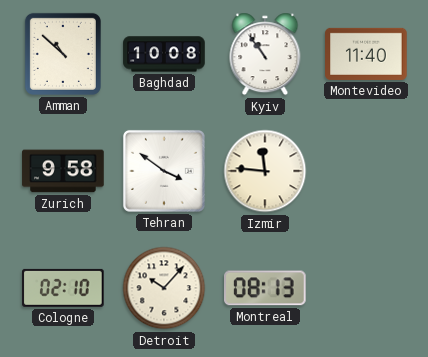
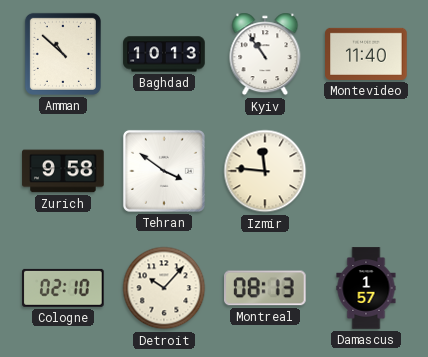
Baghdad: 10:08 -> 10:13
Damascus: none -> 1:57
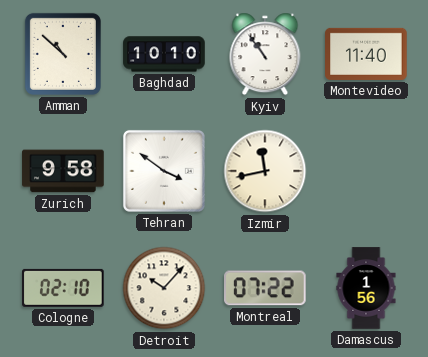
Baghdad: 10:13 -> 10:10
Izmir: 11:46 -> 11:43
Montreal: 08:13 -> 07:22
Damascus: 1:57 -> 1:56
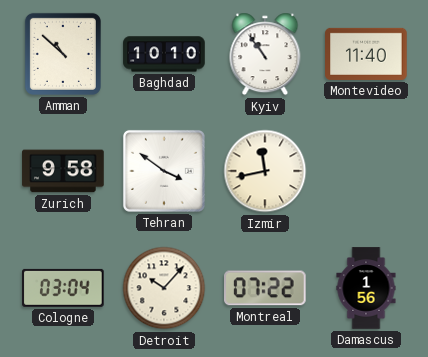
Cologne: 02:10 -> 03:04
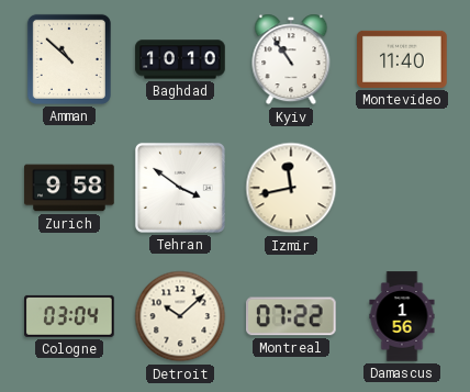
Detroit: 10:07 -> 10:08
